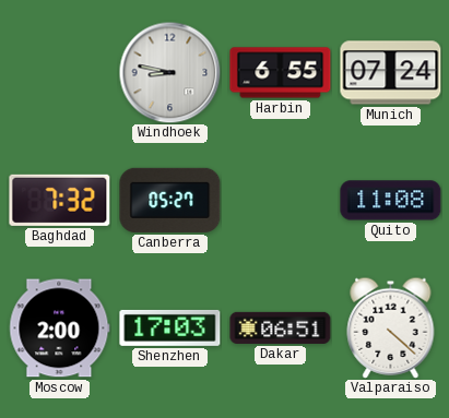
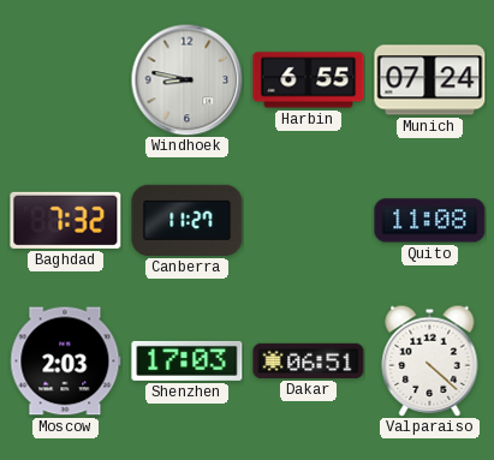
Canberra: 05:27 -> 11:27
Moscow: 2:00 -> 2:03
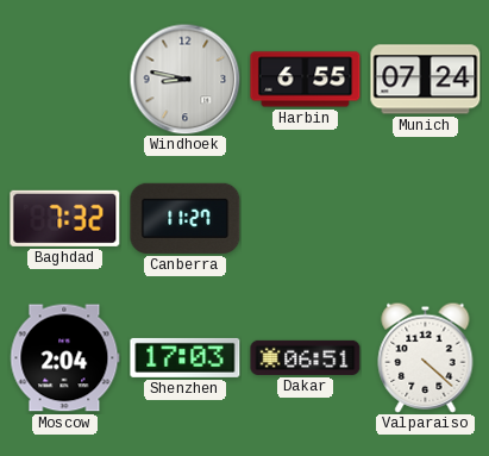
Quito: 11:08 -> none
Moscow: 2:03 -> 2:04
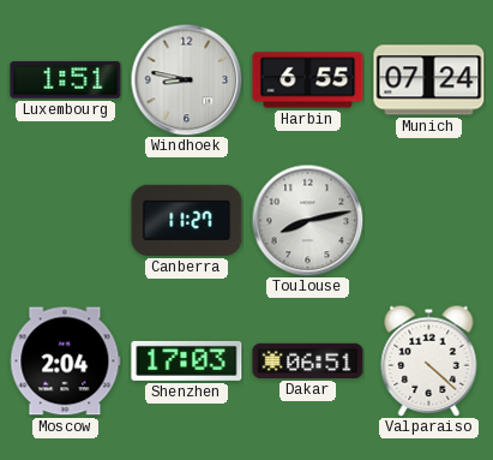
Luxembourg: none -> 1:51
Baghdad: 7:32 -> none
Toulouse: none -> 8:13
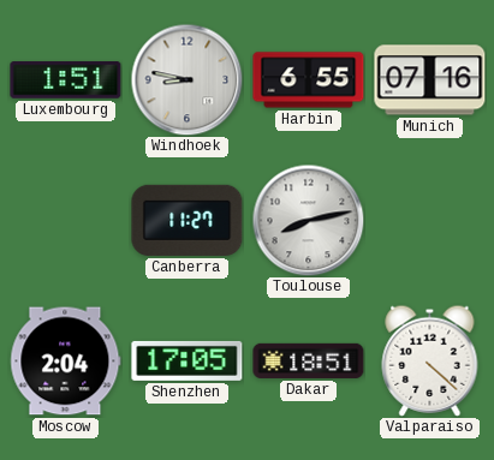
Munich: 07:24 -> 07:16
Shenzhen: 17:03 -> 17:05
Dakar: 06:51 -> 18:51
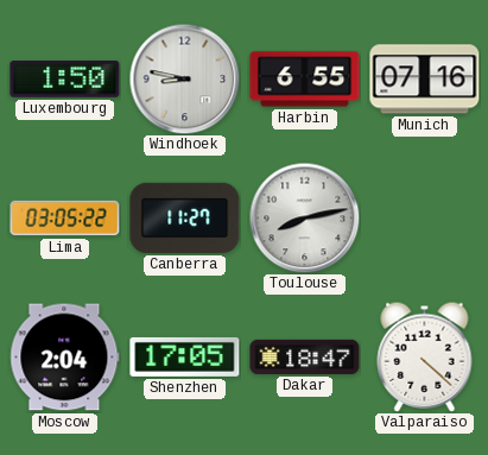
Luxembourg: 1:51 -> 1:50
Lima: none -> 03:05
Dakar: 18:51 -> 18:47
